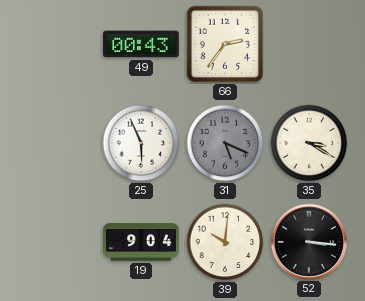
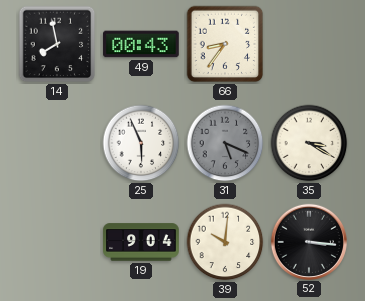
14: none -> 7:58
66: 2:36 -> 8:36
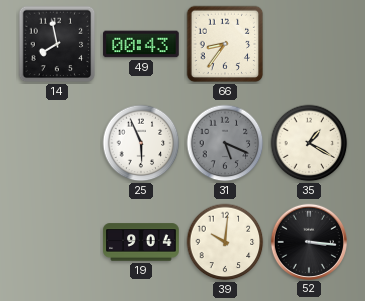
35: 3:20 -> 1:20
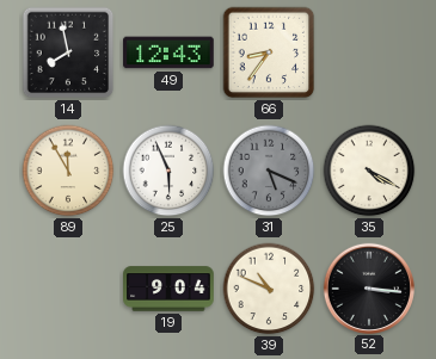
49: 00:43 -> 12:43
89: none -> 11:55
35: 1:20 -> 4:20
39: 10:01 -> 10:49
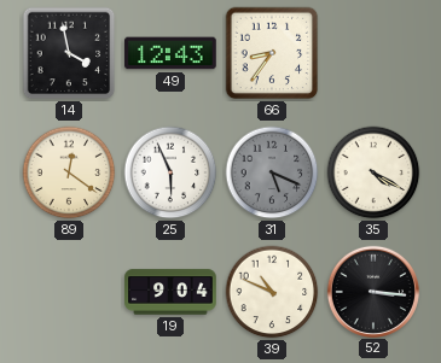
14: 7:58 -> 3:58
89: 11:55 -> 12:21
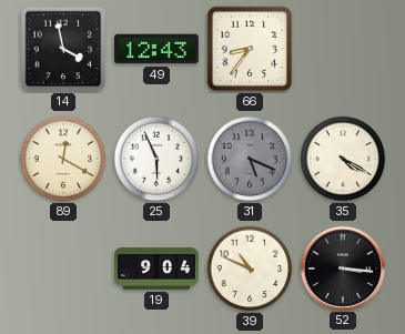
89: 12:21 -> 12:20
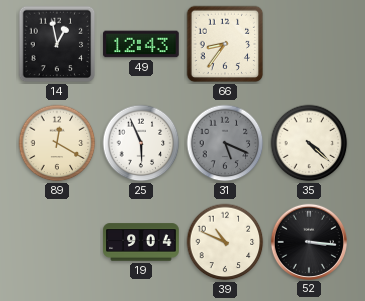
14: 3:58 -> 12:58
35: 4:20 -> 4:22
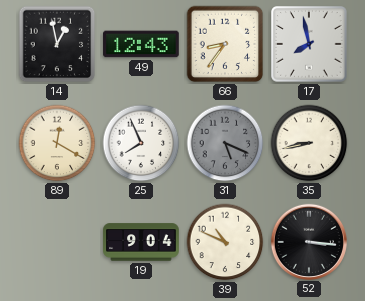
17: none -> 7:58
25: 5:56 -> 7:56
35: 4:22 -> 8:43
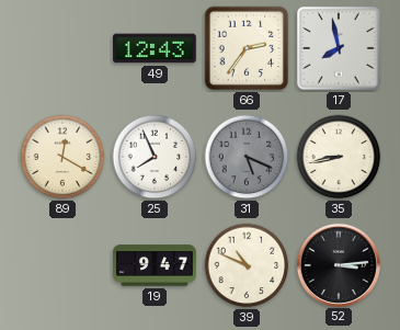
14: 12:58 -> none
66: 8:36 -> 2:36
19: 9:04 -> 9:47
52: 3:16 -> 3:14
